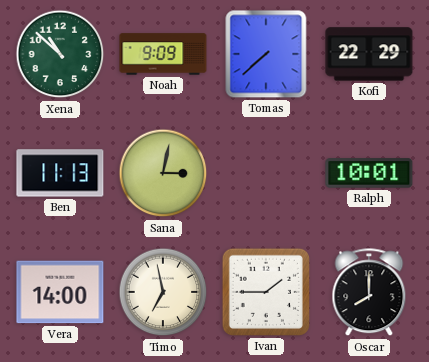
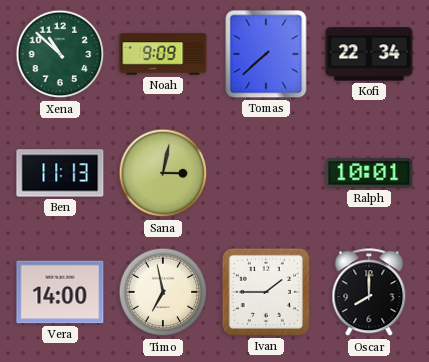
Kofi: 22:29 -> 22:34
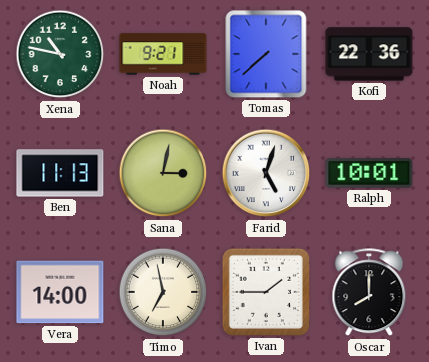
Xena: 10:52 -> 10:47
Noah: 9:09 -> 9:21
Kofi: 22:34 -> 22:36
Farid: none -> 5:03
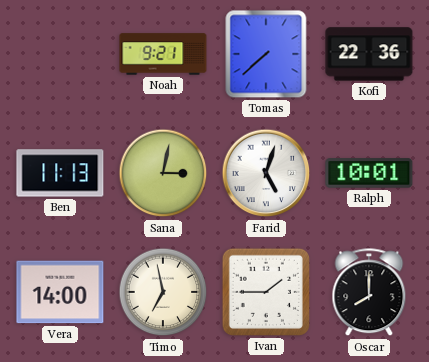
Xena: 10:47 -> none
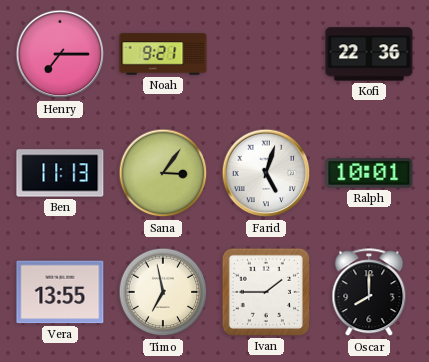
Henry: none -> 7:15
Tomas: 7:38 -> none
Sana: 3:02 -> 3:06
Vera: 14:00 -> 13:55
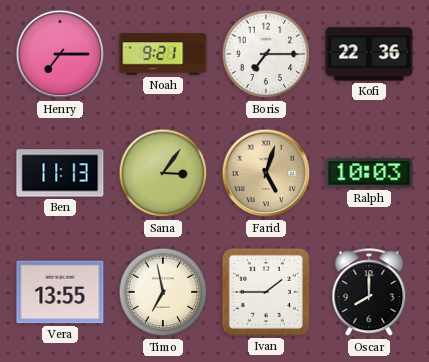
Boris: none -> 7:15
Farid dial: white -> champagne
Ralph: 10:01 -> 10:03
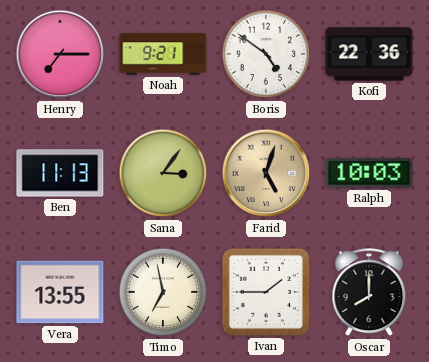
Boris: 7:15 -> 4:51
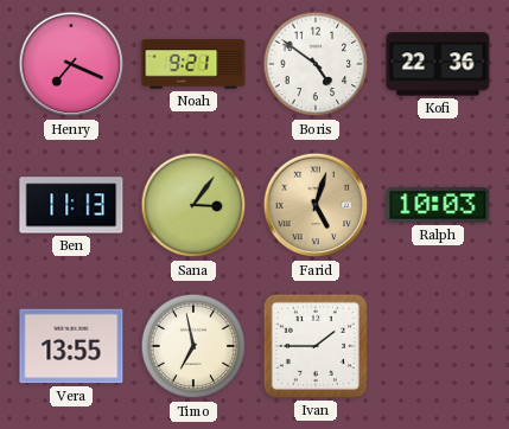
Henry: 7:15 -> 7:19
Oscar: 8:00 -> none
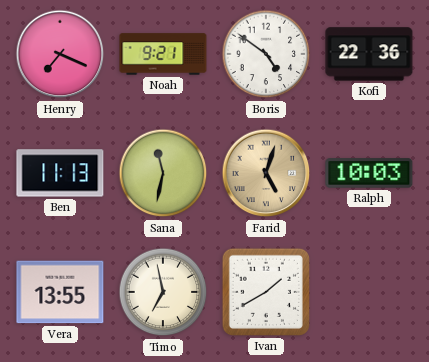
Sana: 3:06 -> 11:32
Ivan: 1:45 -> 1:40
